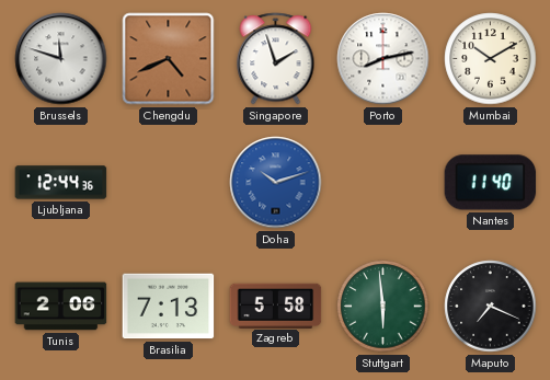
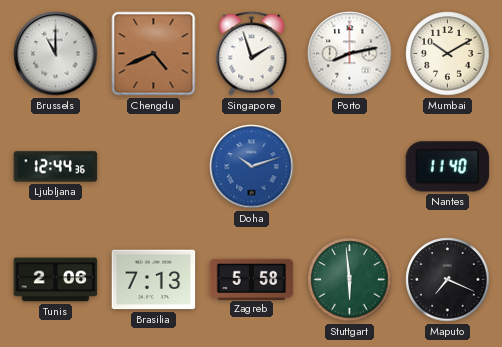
Brussels: 11:48 -> 11:00
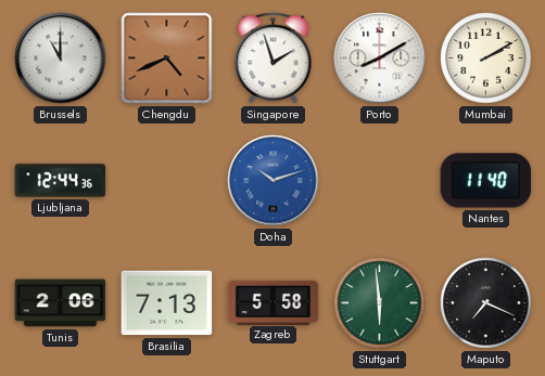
Porto: 8:13 -> 8:10
Mumbai: 10:10 -> 2:10
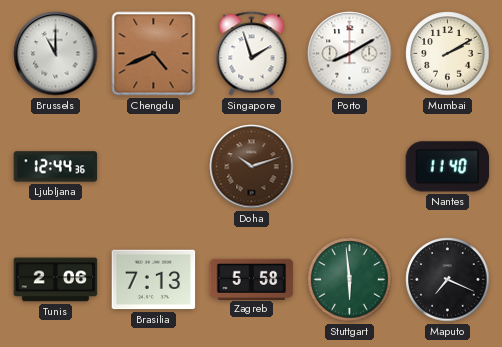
Doha dial: blue -> brown
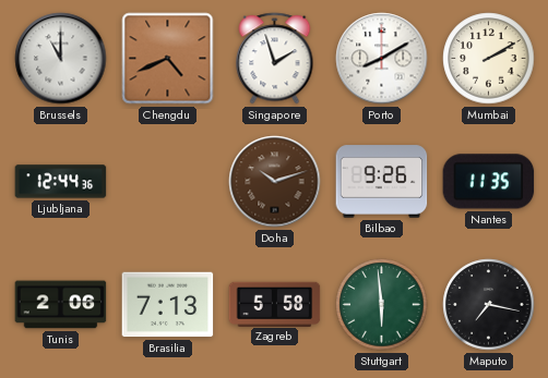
Bilbao: none -> 9:26
Nantes: 11:40 -> 11:35
Maputo: 7:19 -> 7:17
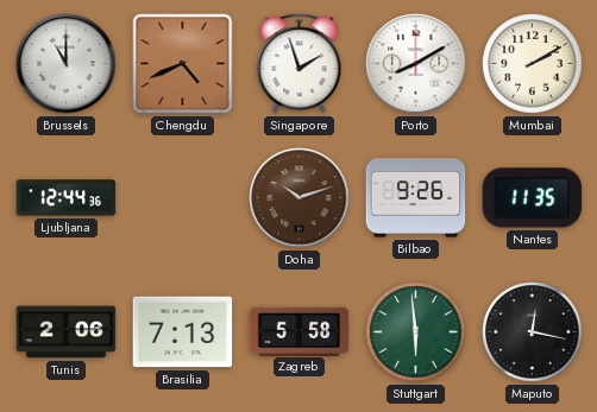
Maputo: 7:17 -> 12:17
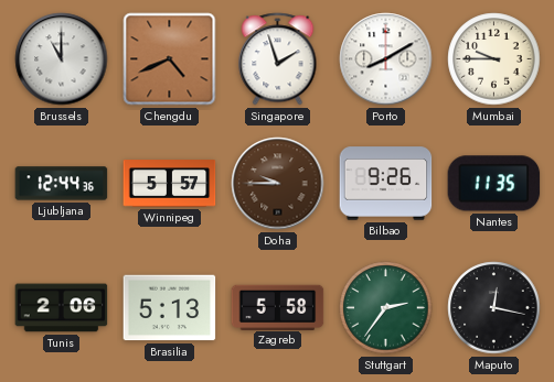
Mumbai: 2:10 -> 9:45
Winnipeg: none -> 5:57
Doha: 10:12 -> 9:45
Brasilia: 7:13 -> 5:13
Stuttgart: 5:59 -> 2:36
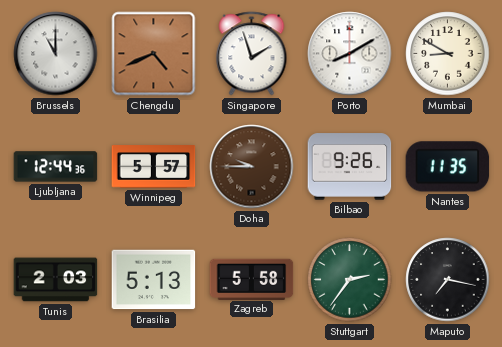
Mumbai: 9:45 -> 8:50
Tunis: 2:06 -> 2:03
Maputo: 12:17 -> 7:17
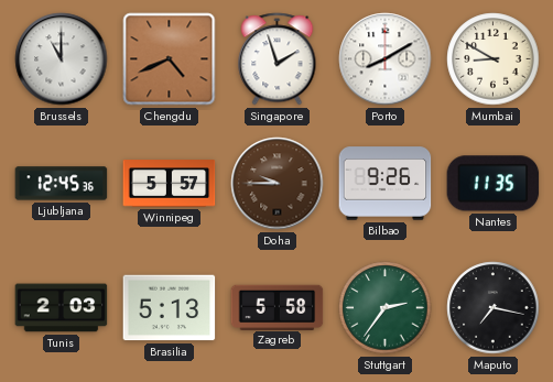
Ljubljana: 12:44 -> 12:45
